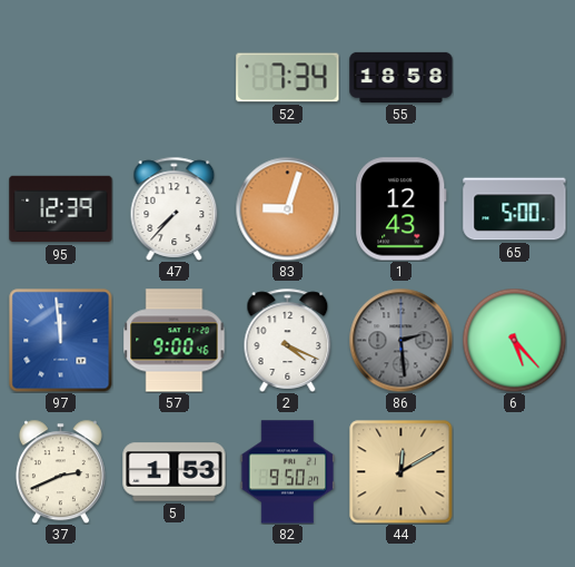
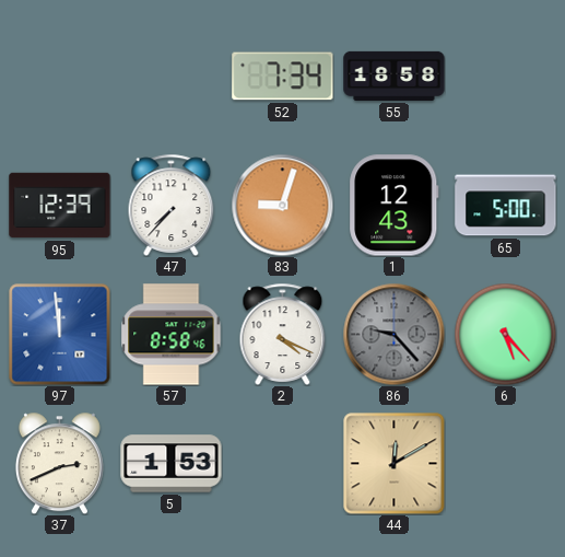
57: 9:00 -> 8:58
86: 2:29 -> 9:23
82: 9:50 -> none
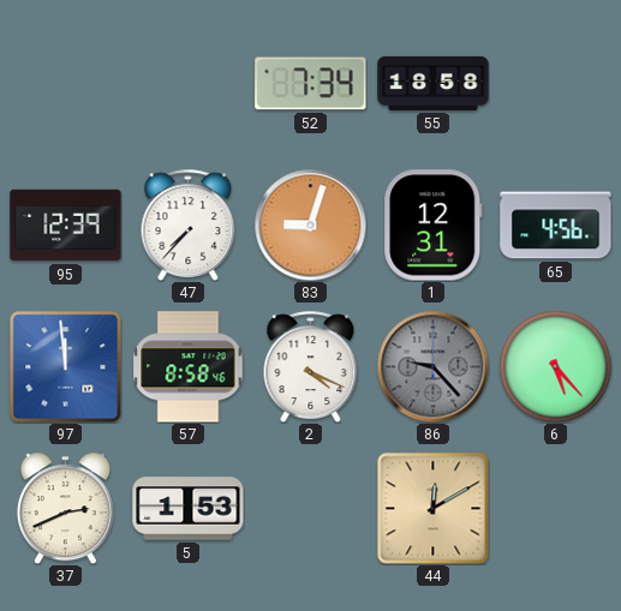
1: 12:43 -> 12:31
65: 5:00 -> 4:56
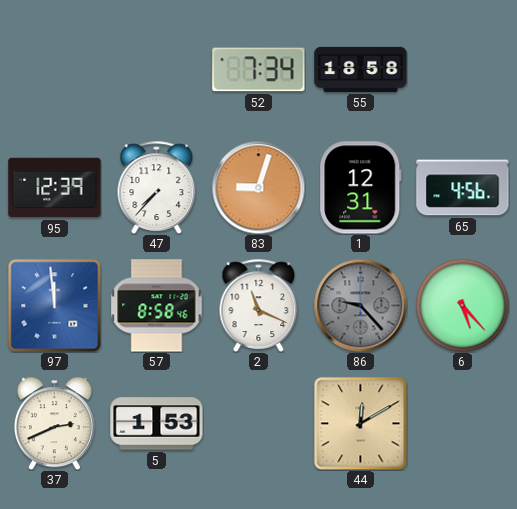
2: 4:19 -> 11:19
